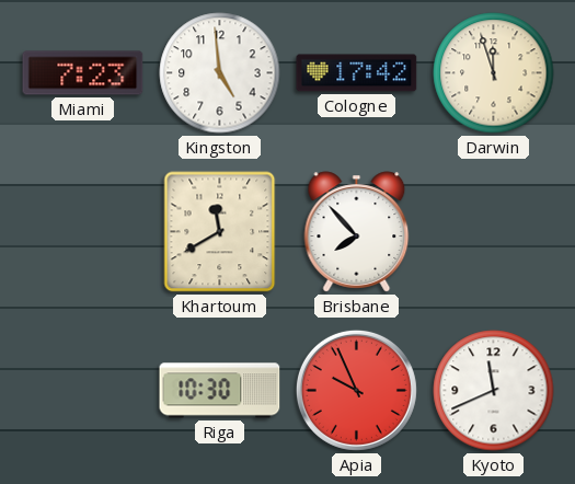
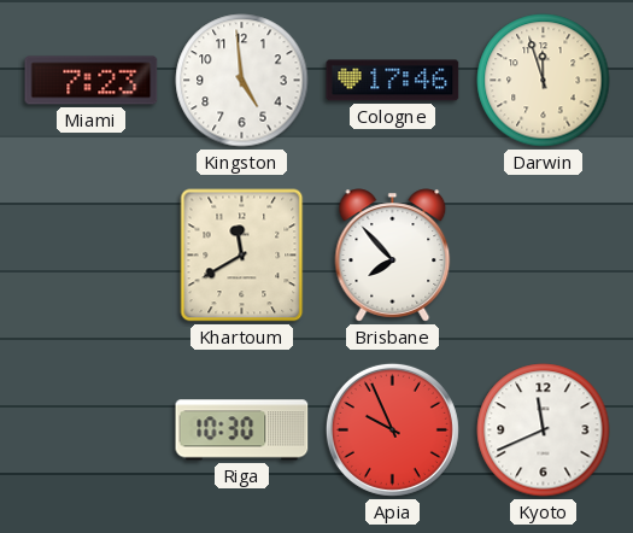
Cologne: 17:42 -> 17:46
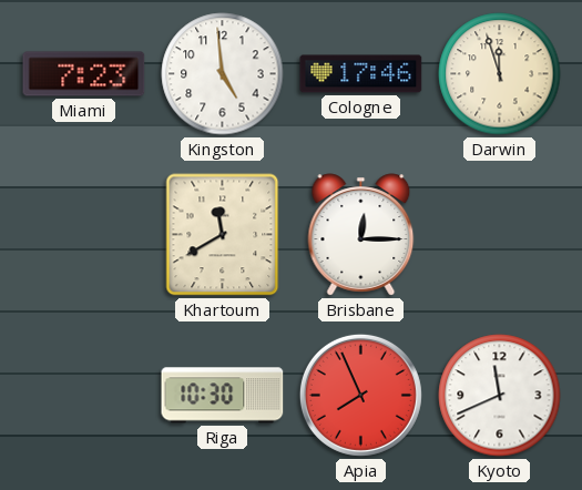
Brisbane: 7:53 -> 12:15
Apia: 9:56 -> 7:56
